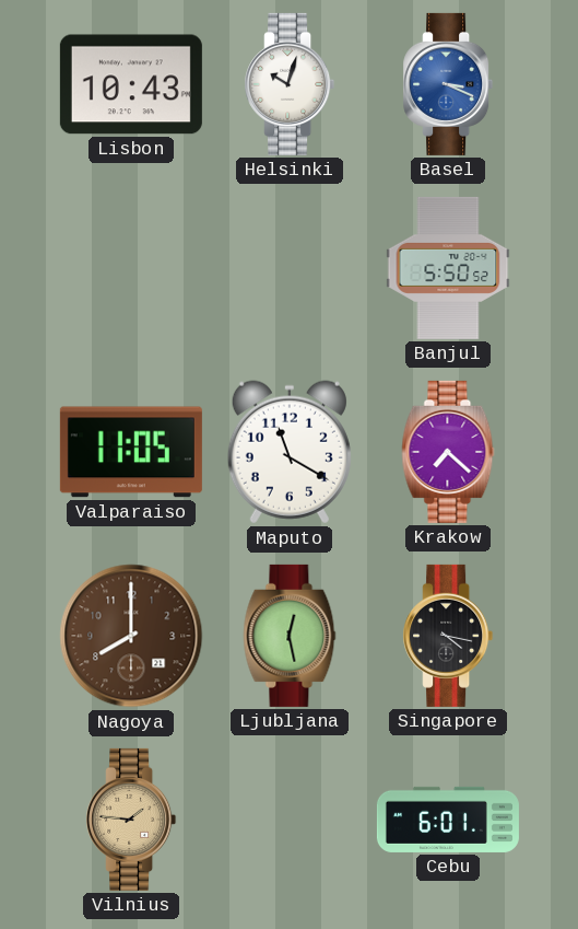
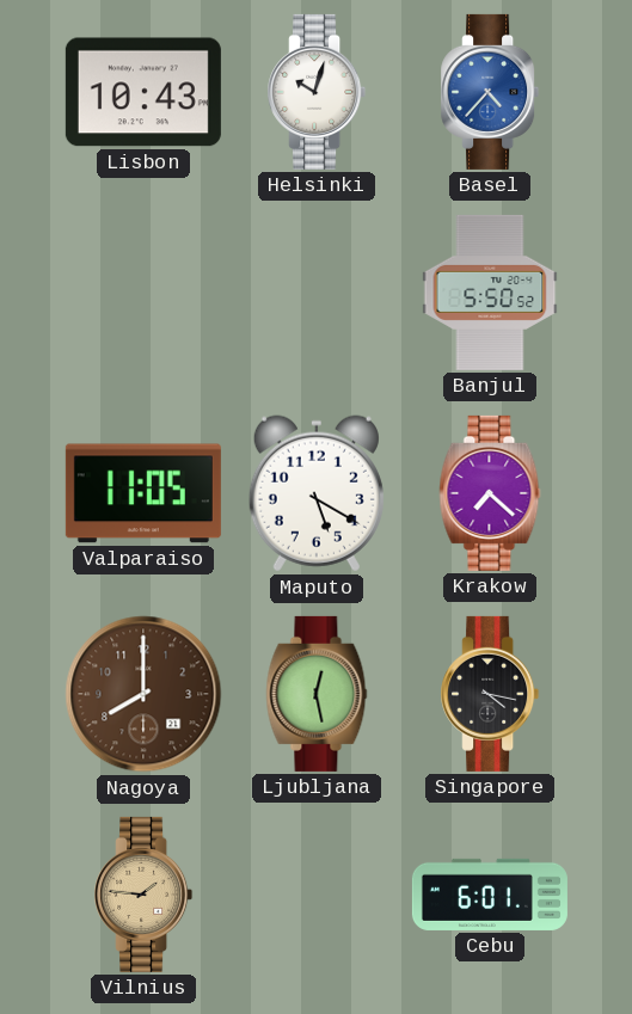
Basel: 3:19 -> 4:37
Maputo: 11:20 -> 5:20
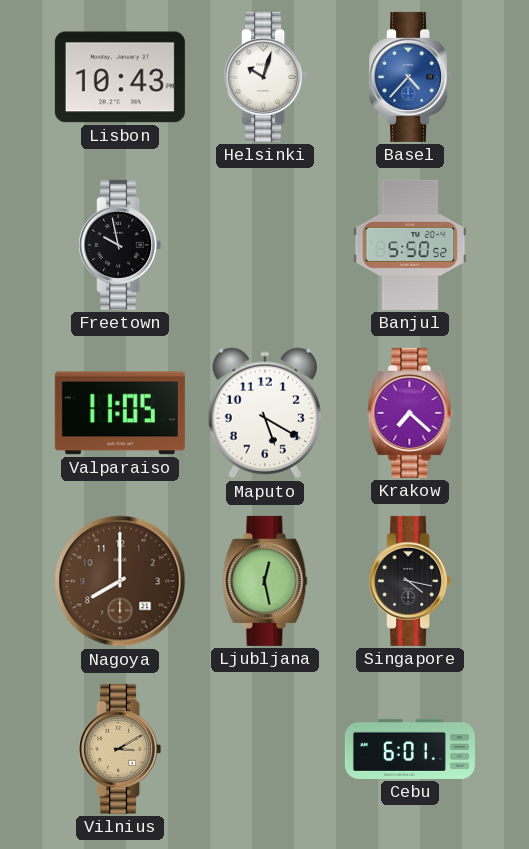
Freetown: none -> 9:58
Vilnius: 1:46 -> 3:10
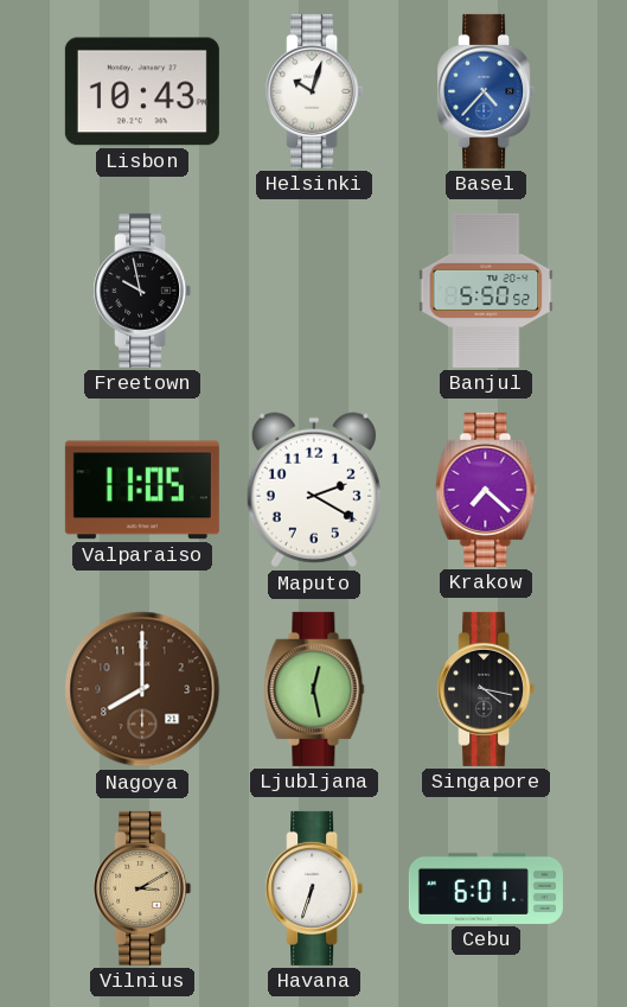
Maputo: 5:20 -> 2:20
Havana: none -> 6:33
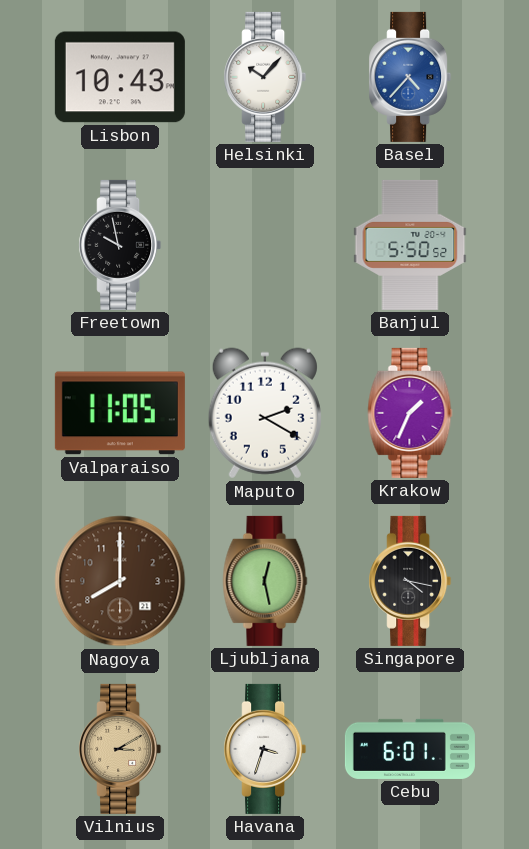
Helsinki: 10:03 -> 10:07
Krakow: 7:22 -> 1:34
Havana: 6:33 -> 3:33
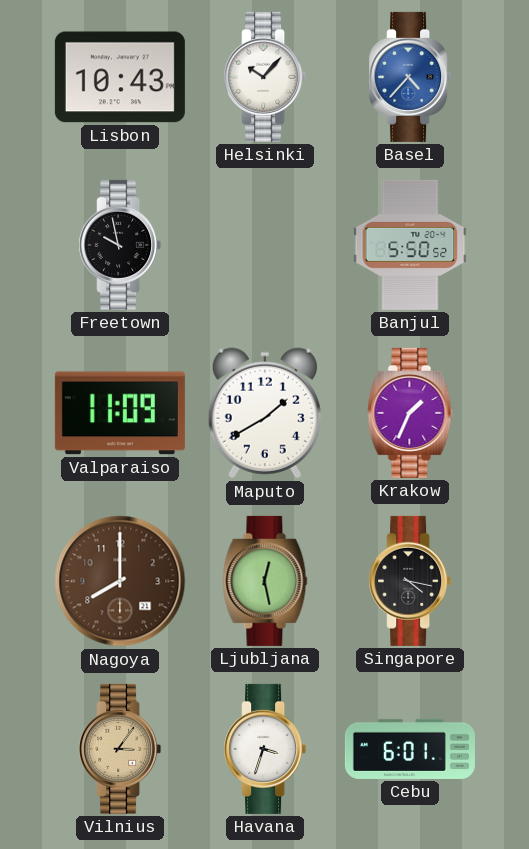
Valparaiso: 11:05 -> 11:09
Maputo: 2:20 -> 1:40
Vilnius: 3:10 -> 3:06
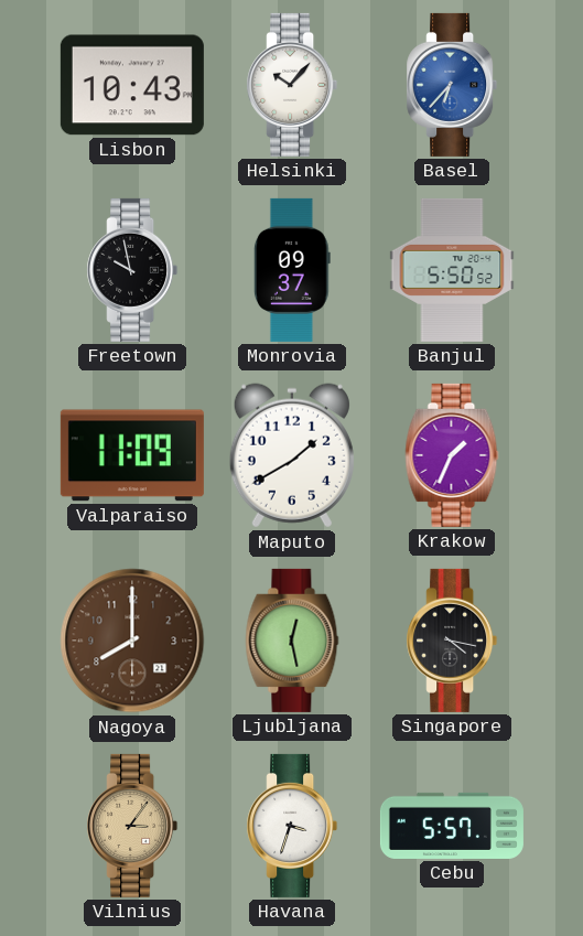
Basel: 4:37 -> 6:37
Monrovia: none -> 09:37
Cebu: 6:01 -> 5:57
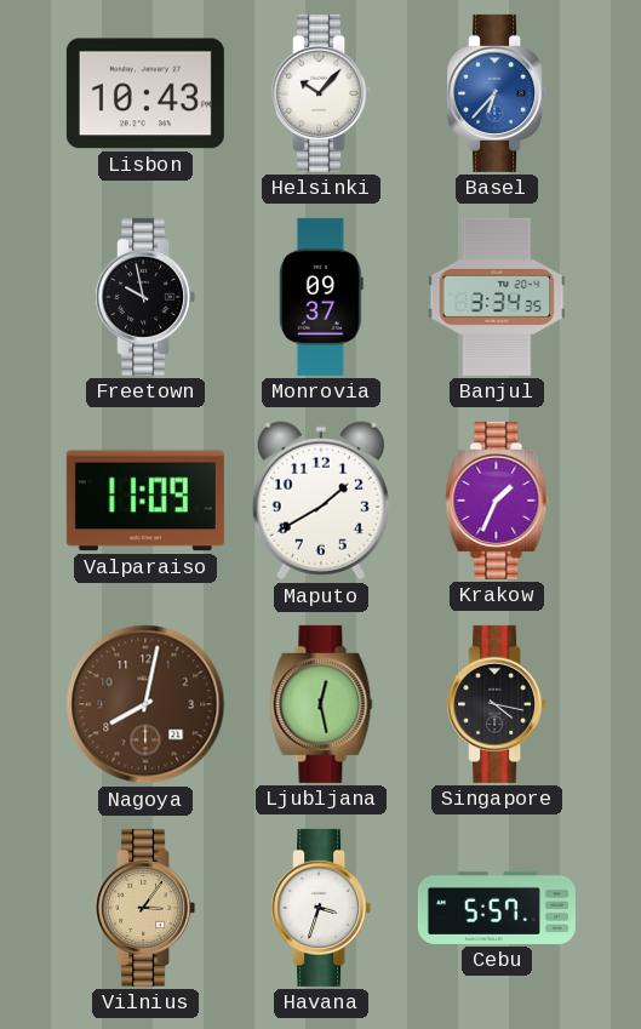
Banjul: 5:50 -> 3:34
Nagoya: 8:00 -> 8:02
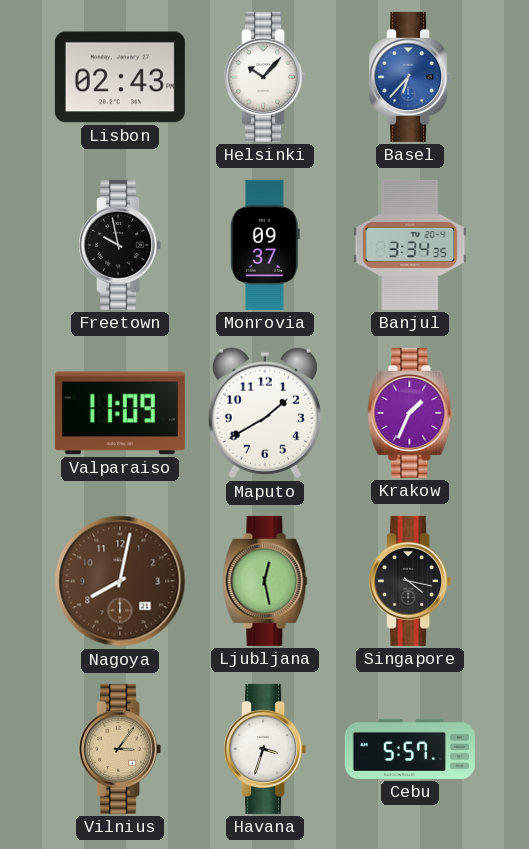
Lisbon: 10:43 -> 02:43
